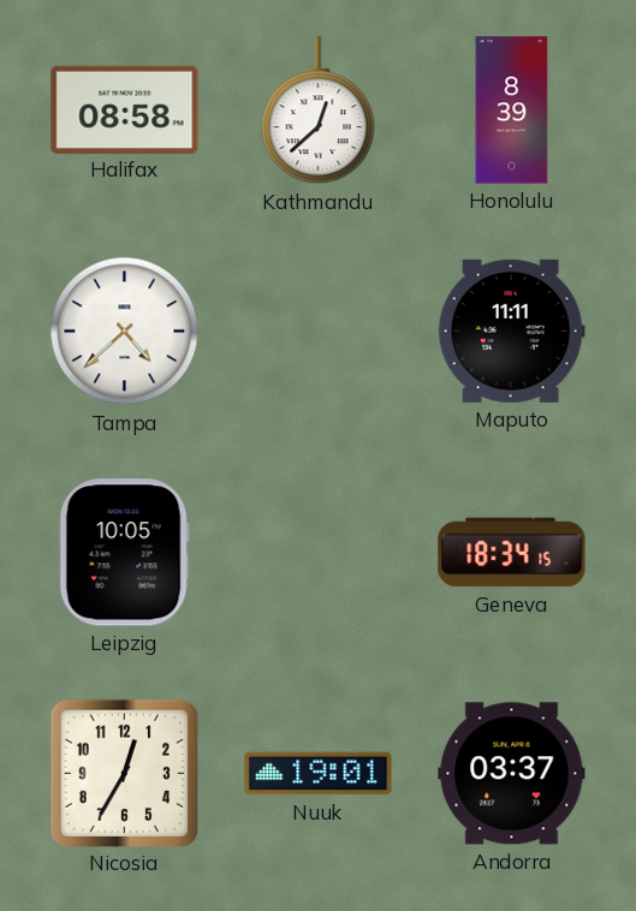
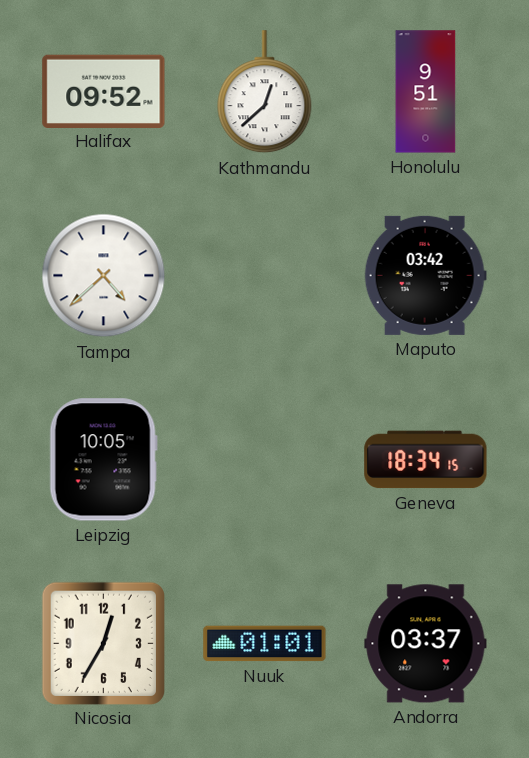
Halifax: 08:58 -> 09:52
Honolulu: 8:39 -> 9:51
Maputo: 11:11 -> 03:42
Nuuk: 19:01 -> 01:01
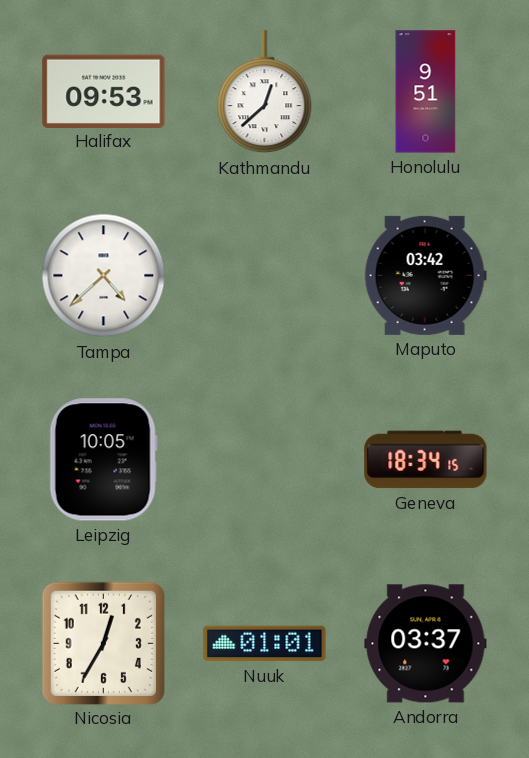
Halifax: 09:52 -> 09:53
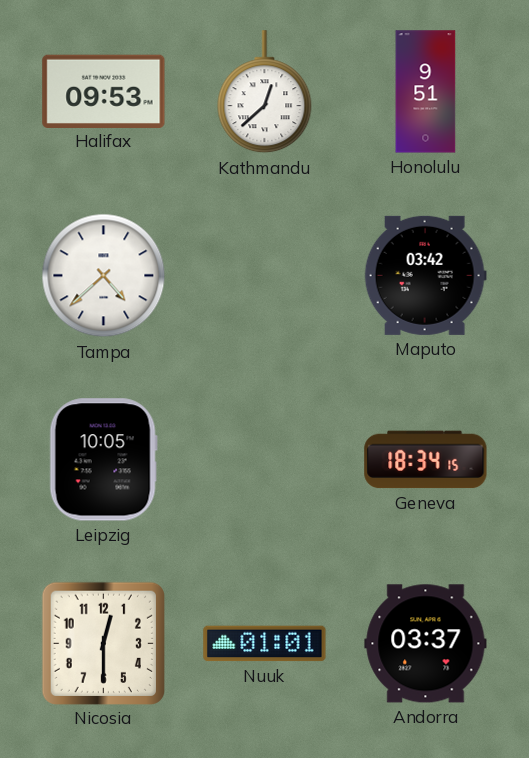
Nicosia: 12:35 -> 12:30
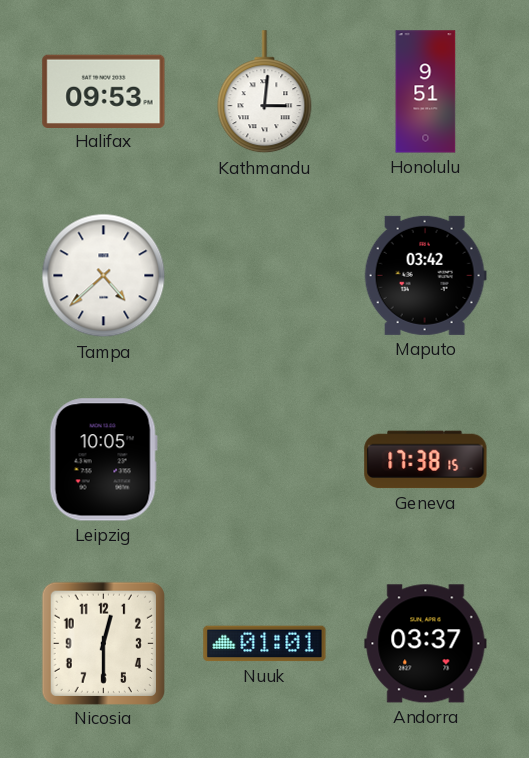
Kathmandu: 12:38 -> 3:01
Geneva: 18:34 -> 17:38
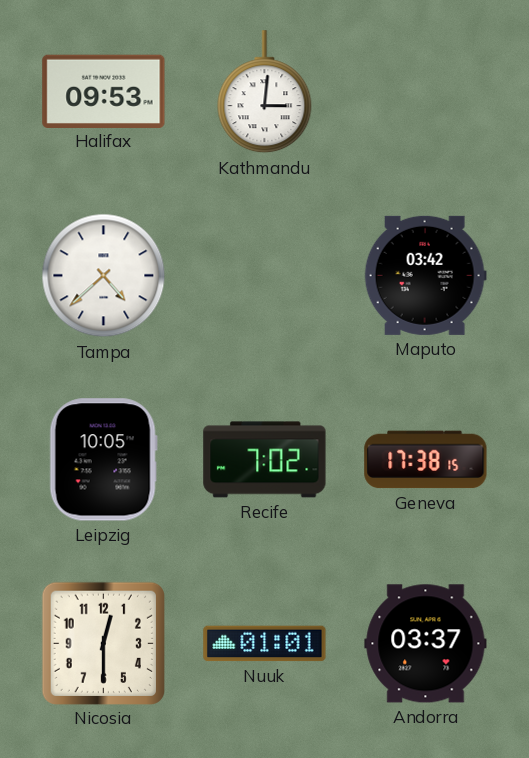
Honolulu: 9:51 -> none
Recife: none -> 7:02
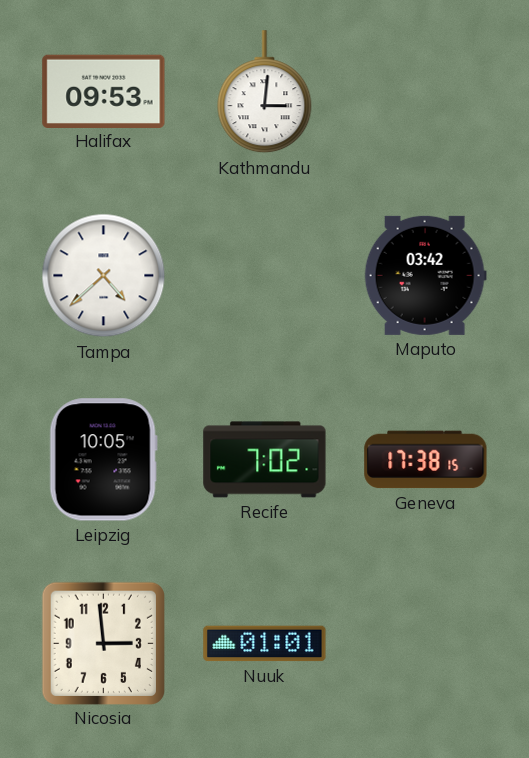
Nicosia: 12:30 -> 2:59
Andorra: 03:37 -> none
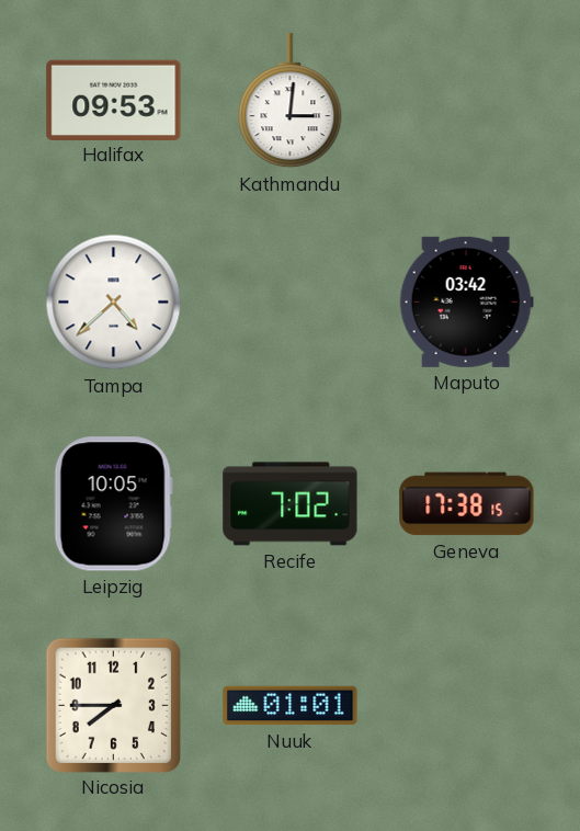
Nicosia: 2:59 -> 7:45
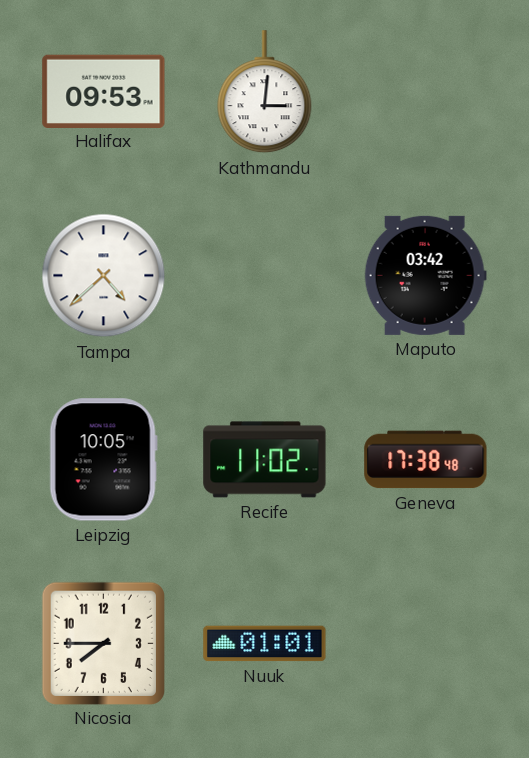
Recife: 7:02 -> 11:02
Geneva: 17:38:15 -> 17:38:48
